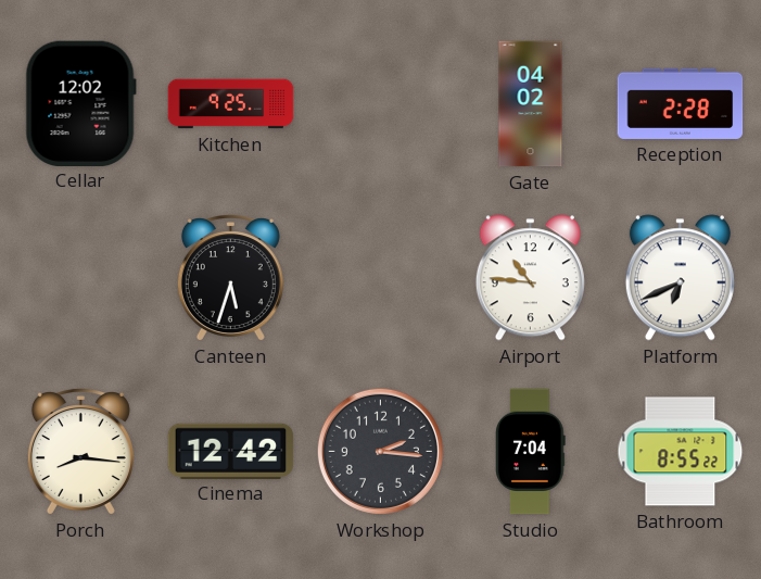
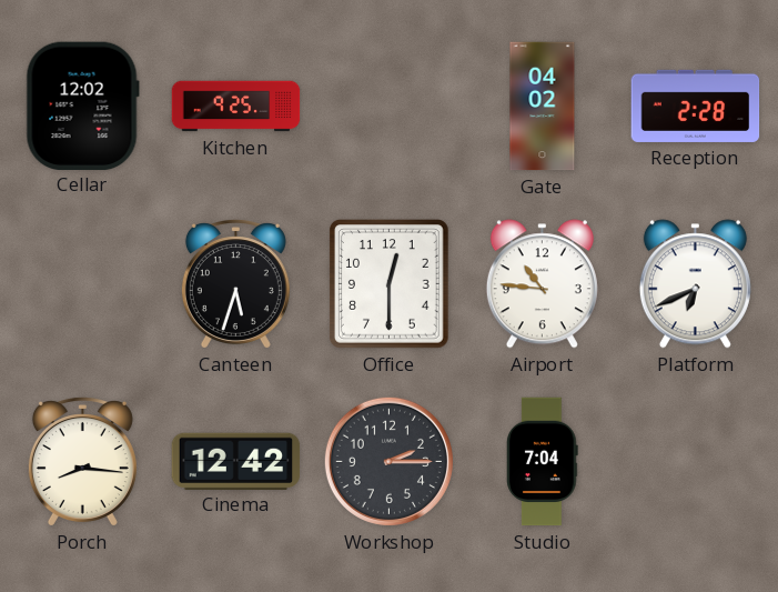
Office: none -> 12:30
Workshop: 2:16 -> 2:15
Bathroom: 8:55 -> none
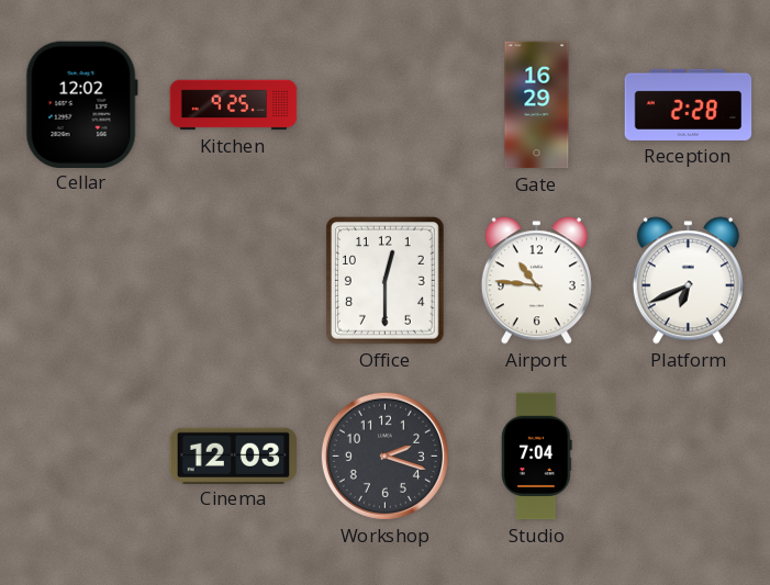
Gate: 04:02 -> 16:29
Canteen: 5:33 -> none
Porch: 8:16 -> none
Cinema: 12:42 -> 12:03
Workshop: 2:15 -> 2:18
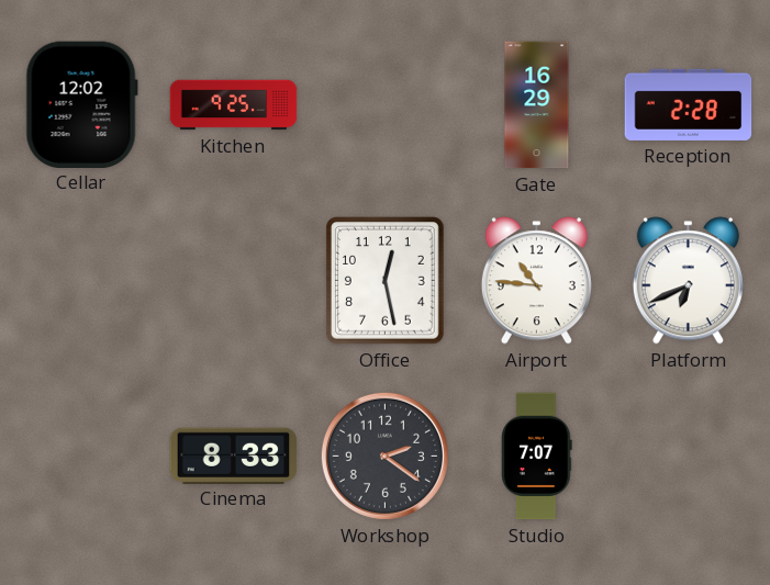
Office: 12:30 -> 12:28
Cinema: 12:03 -> 8:33
Workshop: 2:18 -> 2:21
Studio: 7:04 -> 7:07
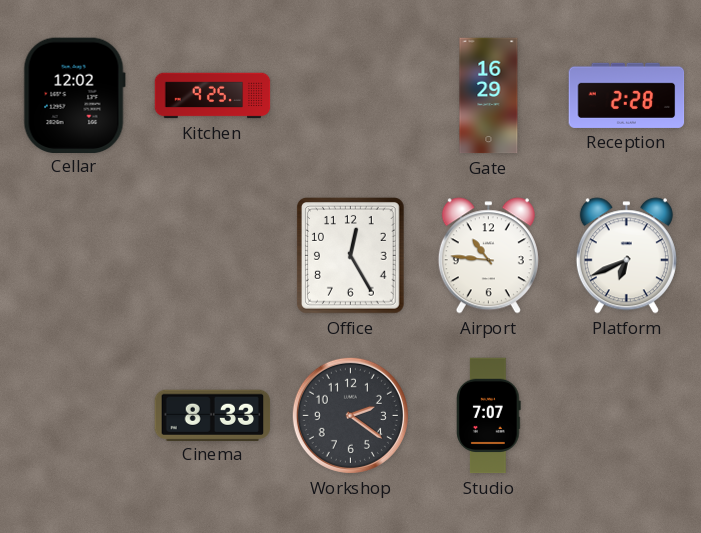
Office: 12:28 -> 12:25
